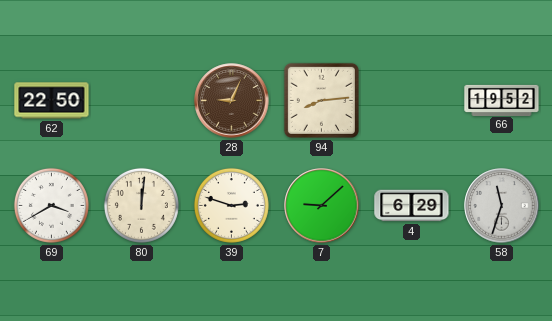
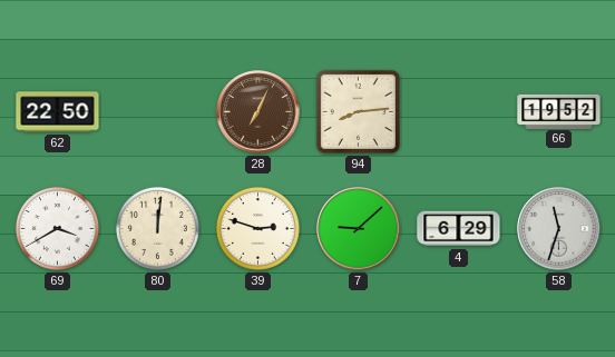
28: 9:04 -> 7:04
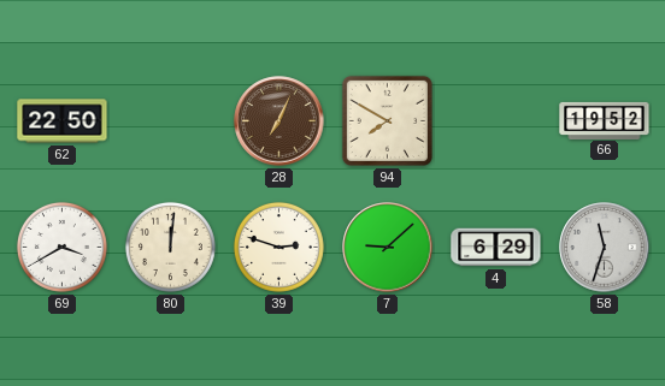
94: 8:14 -> 7:50
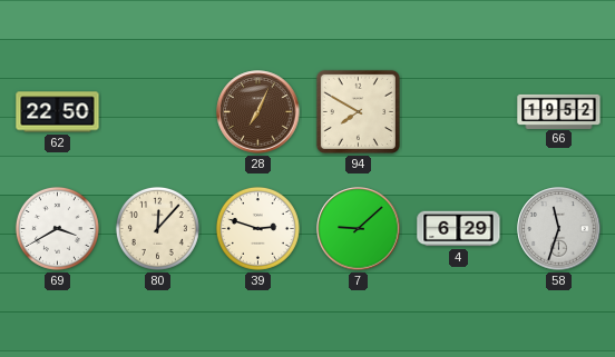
80: 12:01 -> 12:07
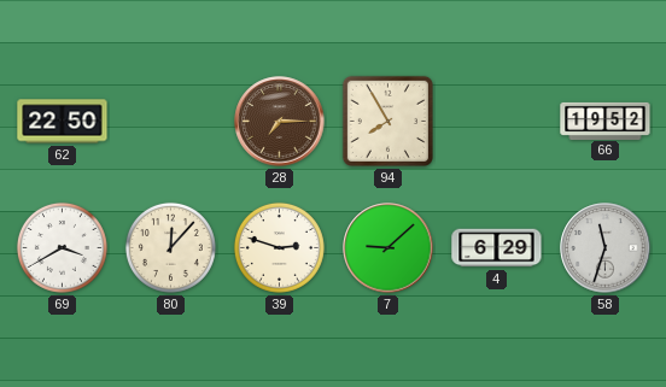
28: 7:04 -> 7:15
94: 7:50 -> 7:55
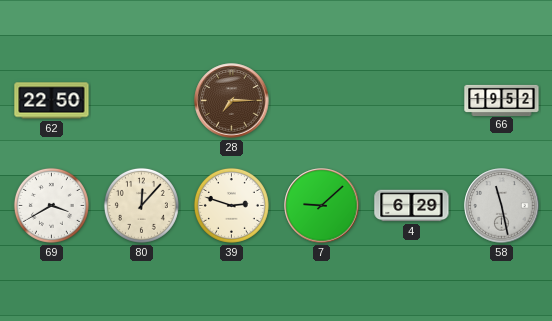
94: 7:55 -> none
58: 11:33 -> 11:28
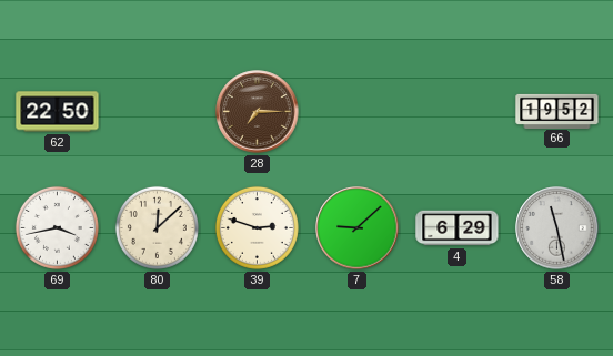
69: 3:40 -> 3:43
80: 12:07 -> 12:08
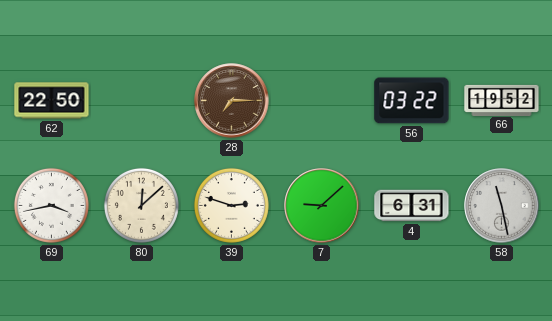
56: none -> 03:22
4: 6:29 -> 6:31
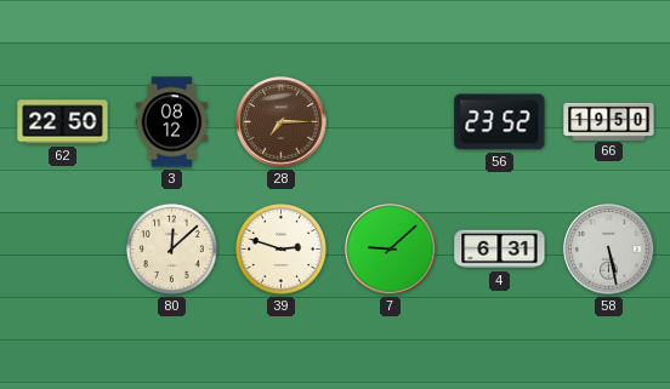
3: none -> 08:12
56: 03:22 -> 23:52
66: 19:52 -> 19:50
69: 3:43 -> none
58: 11:28 -> 5:28
